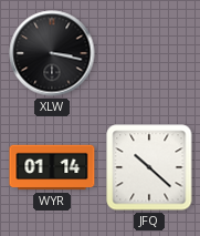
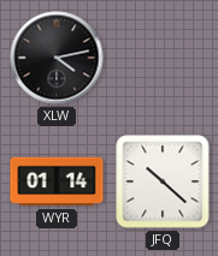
XLW: 3:17 -> 4:13
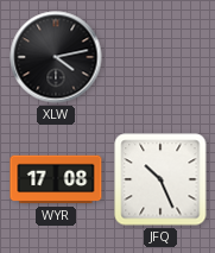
WYR: 01:14 -> 17:08
JFQ: 10:22 -> 10:26
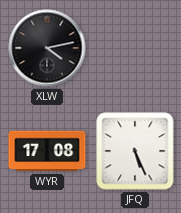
JFQ: 10:26 -> 5:26
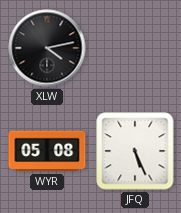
WYR: 17:08 -> 05:08
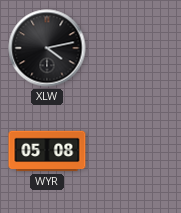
JFQ: 5:26 -> none
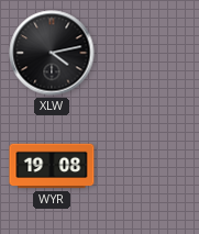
WYR: 05:08 -> 19:08
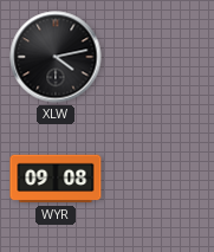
WYR: 19:08 -> 09:08
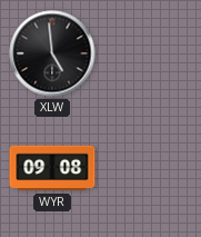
XLW: 4:13 -> 4:59
